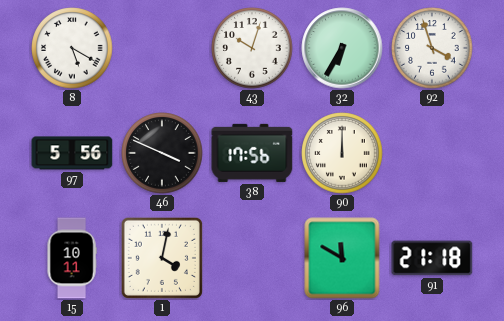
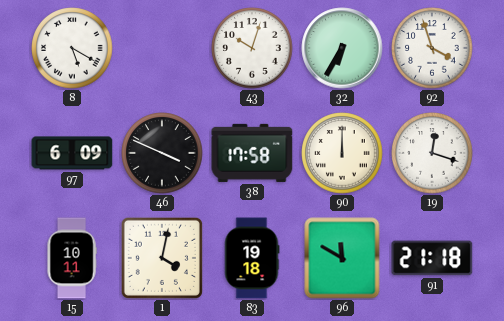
97: 5:56 -> 6:09
38: 17:56 -> 17:58
19: none -> 12:18
83: none -> 19:18
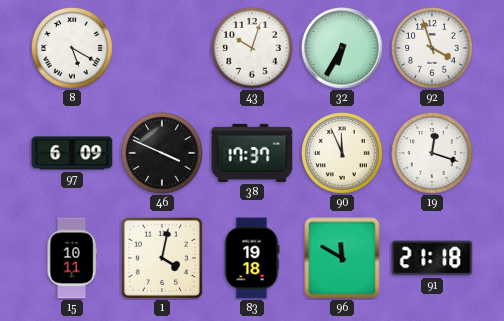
38: 17:58 -> 17:37
90: 12:00 -> 11:56
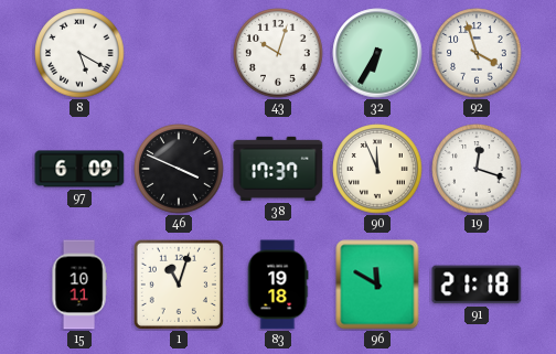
1: 4:02 -> 11:03
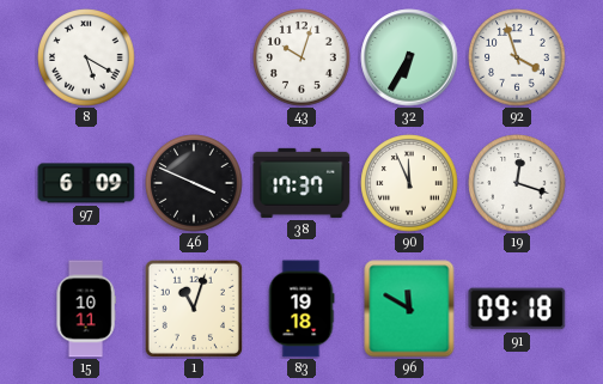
91: 21:18 -> 09:18
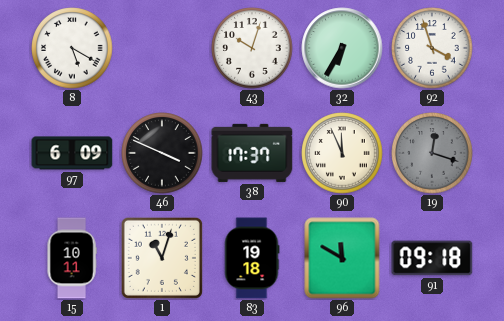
19 dial: white -> grey
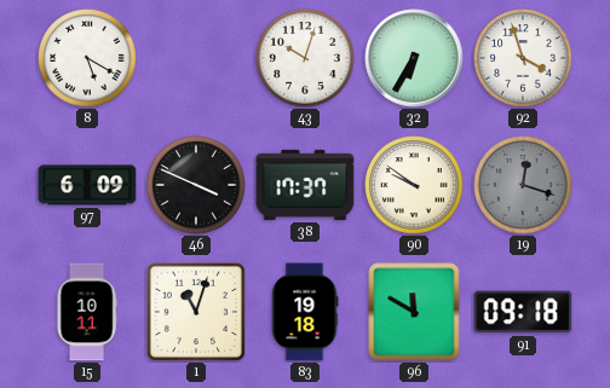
90: 11:56 -> 9:51
